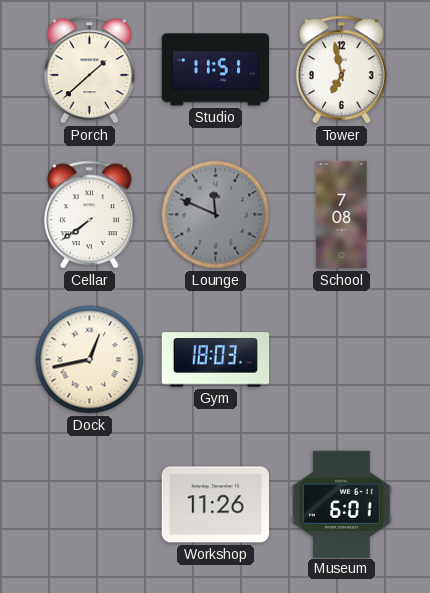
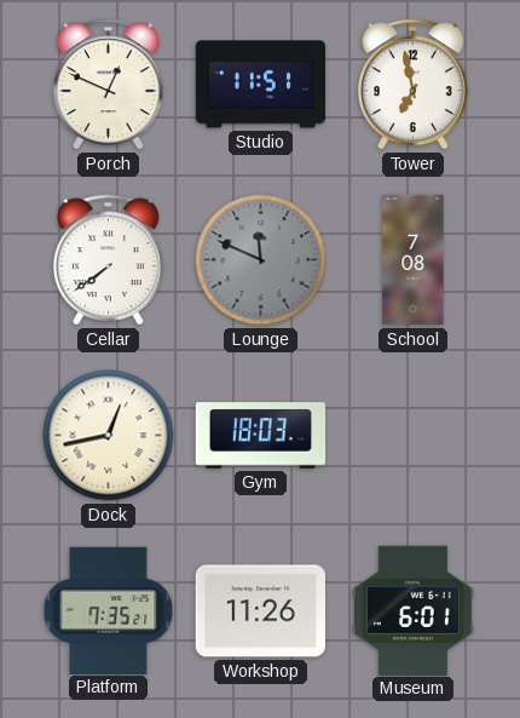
Porch: 1:38 -> 12:49
Platform: none -> 7:35
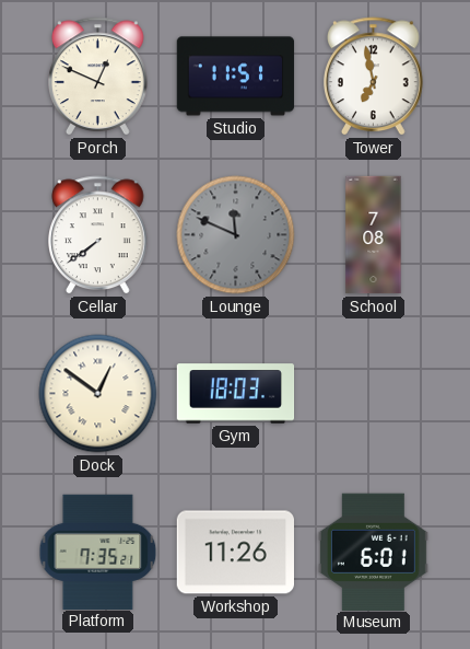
Dock: 12:43 -> 12:51
